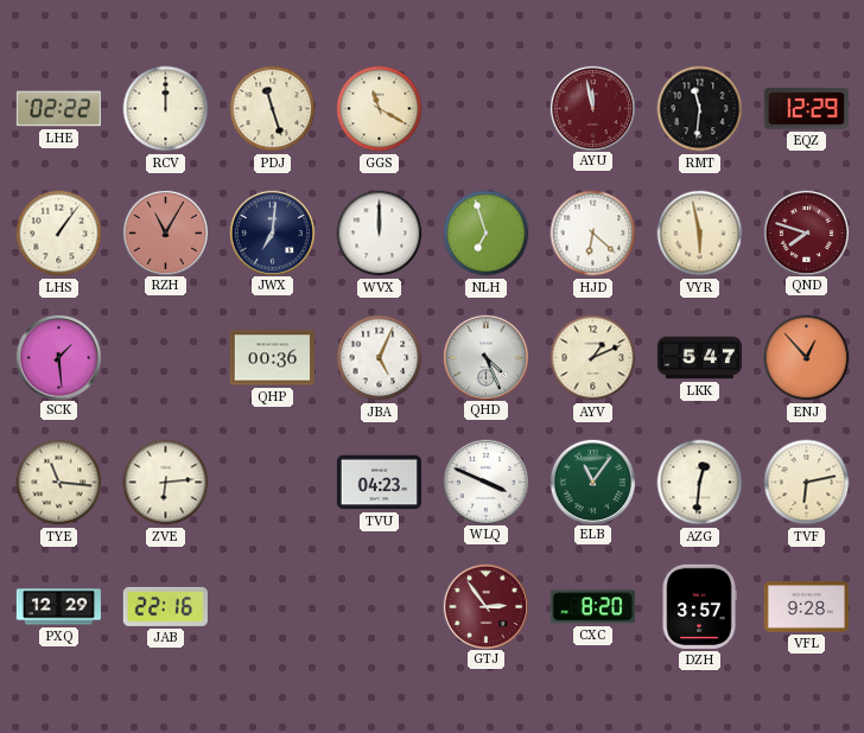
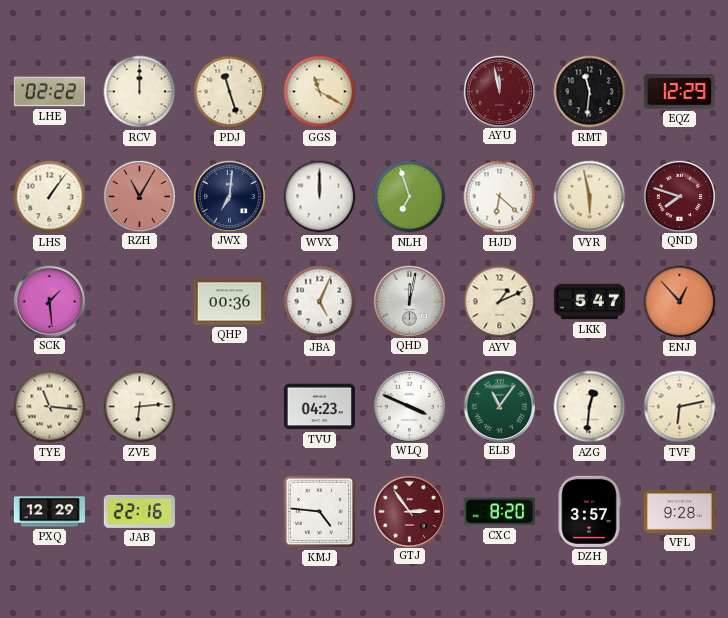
QHD: 4:26 -> 12:02
KMJ: none -> 4:46
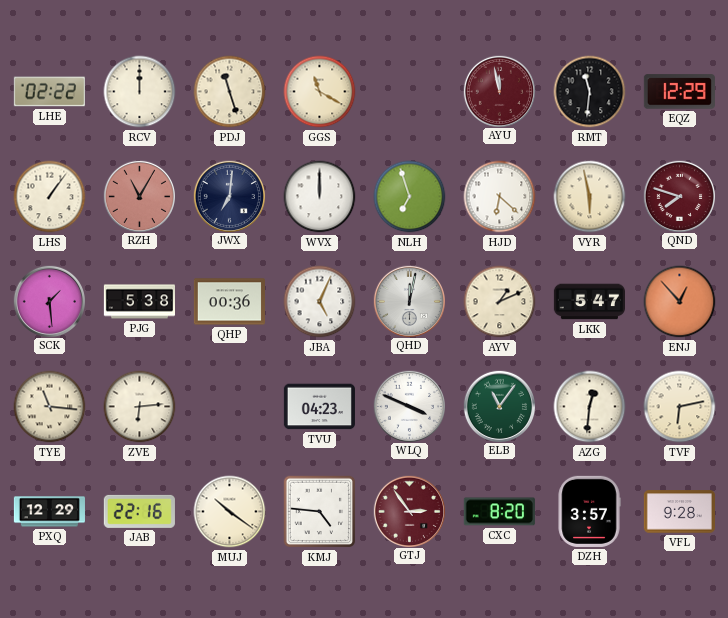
PJG: none -> 5:38
MUJ: none -> 10:21
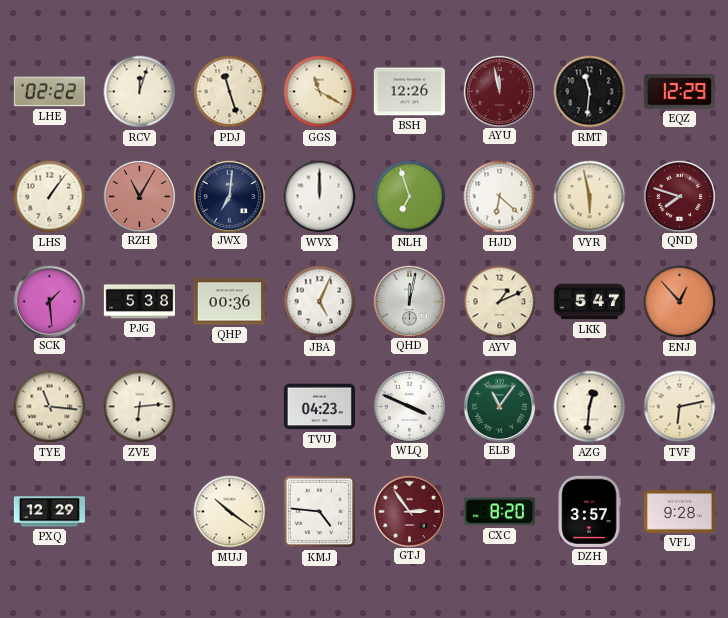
RCV: 12:00 -> 12:03
BSH: none -> 12:26
JAB: 22:16 -> none
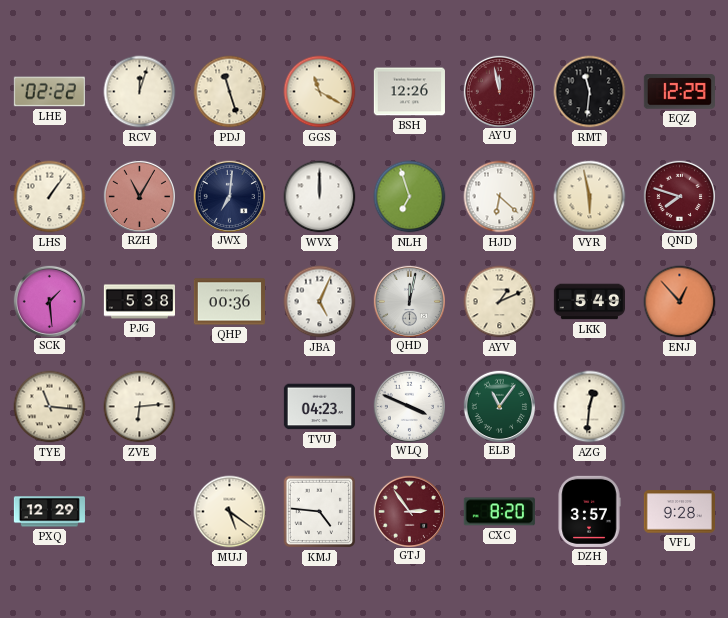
LKK: 5:47 -> 5:49
TVF: 6:13 -> none
MUJ: 10:21 -> 5:21
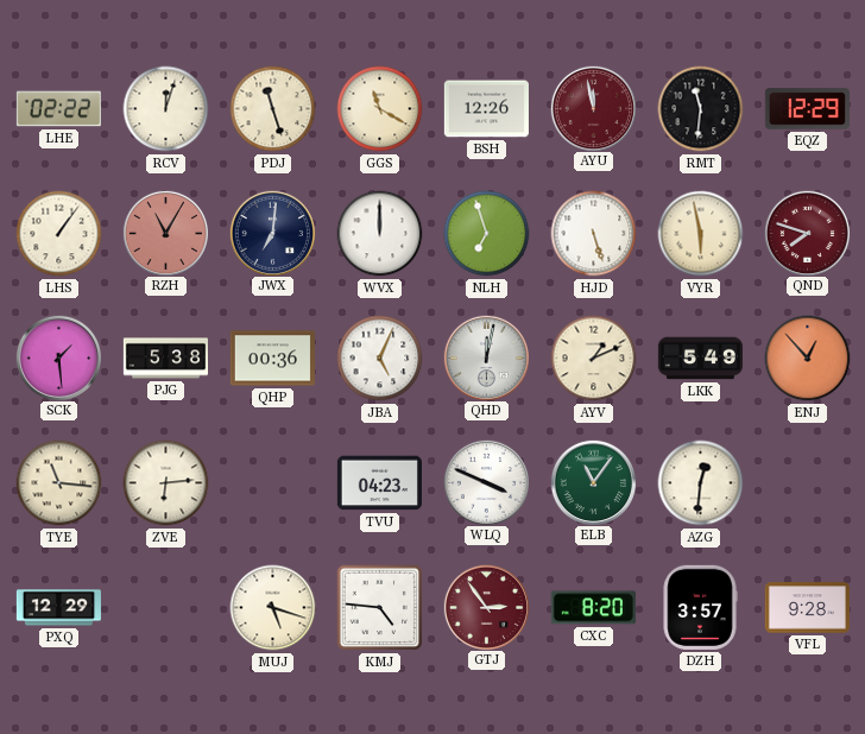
HJD: 6:22 -> 5:27
MUJ: 5:21 -> 5:18
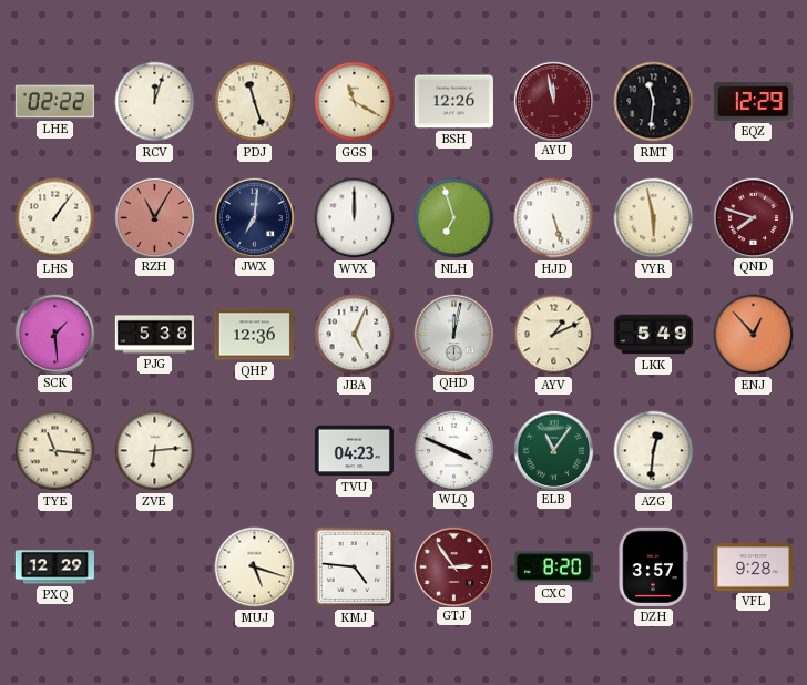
QHP: 00:36 -> 12:36
